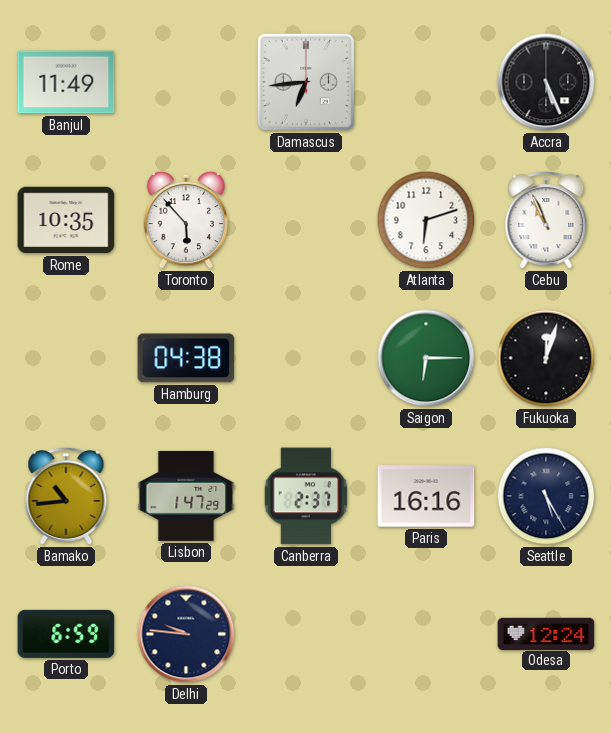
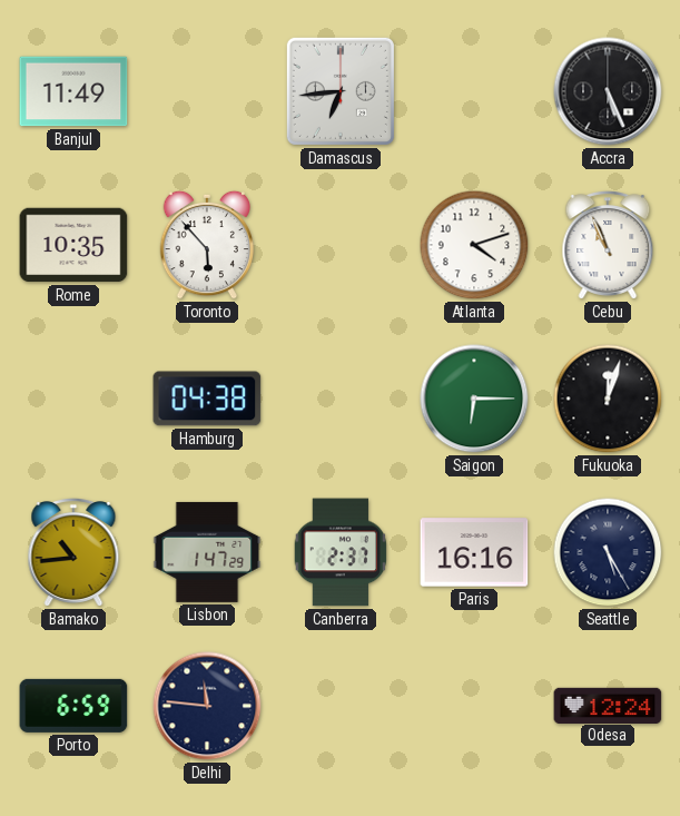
Atlanta: 6:12 -> 4:12
Delhi: 9:46 -> 11:46
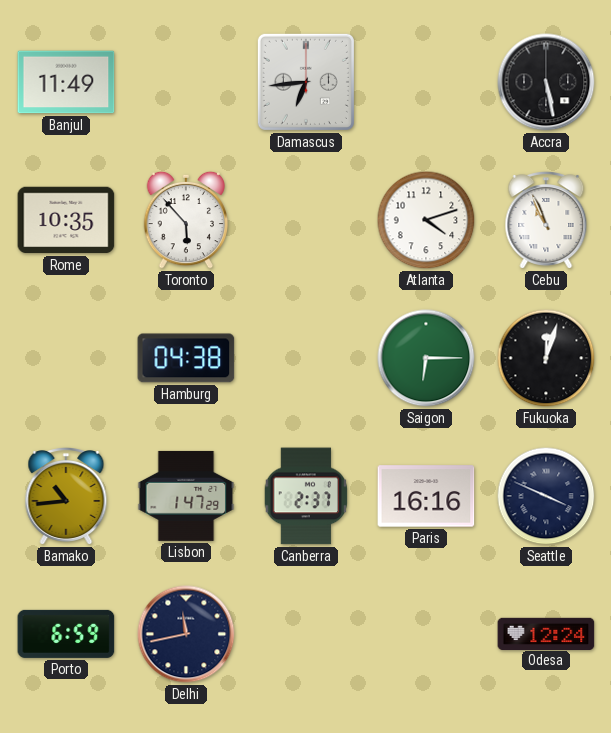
Accra: 5:26 -> 5:28
Seattle: 5:25 -> 3:49
Delhi: 11:46 -> 11:43
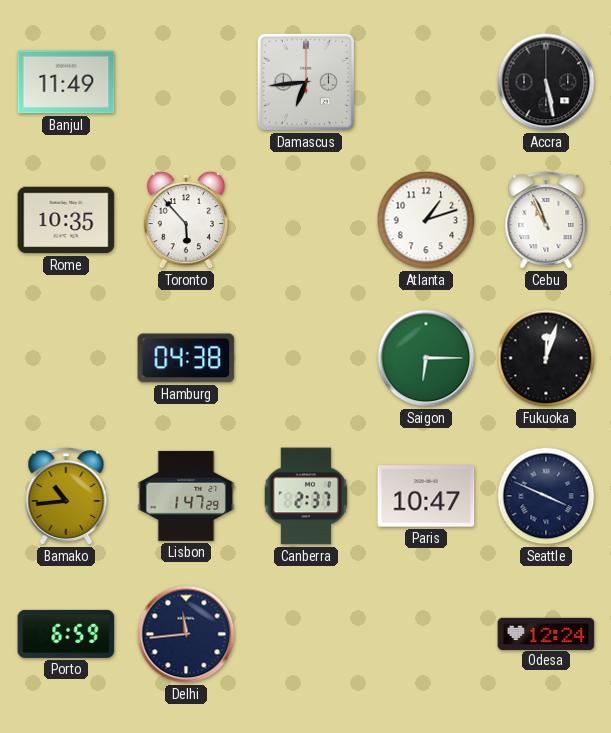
Atlanta: 4:12 -> 1:12
Paris: 16:16 -> 10:47
Delhi: 11:43 -> 11:44
